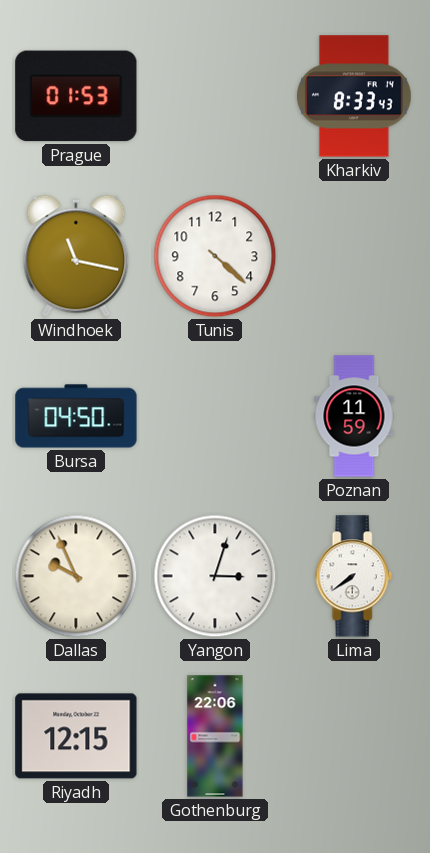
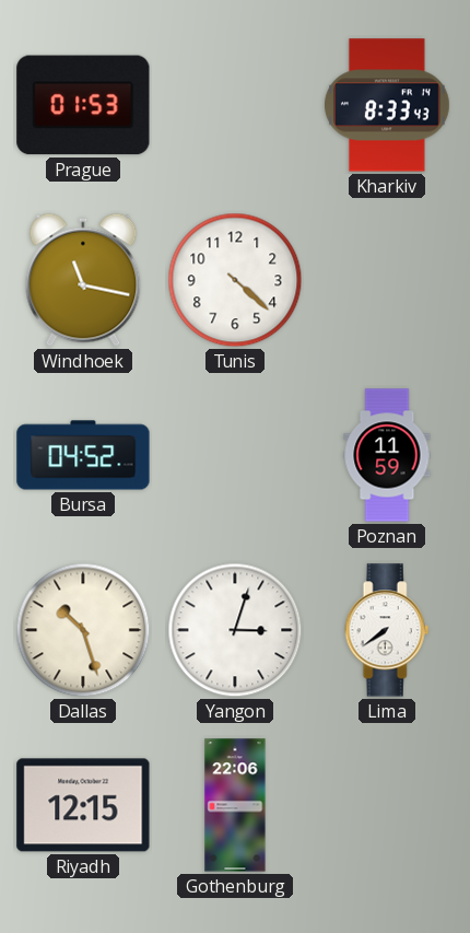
Bursa: 04:50 -> 04:52
Dallas: 9:56 -> 10:27
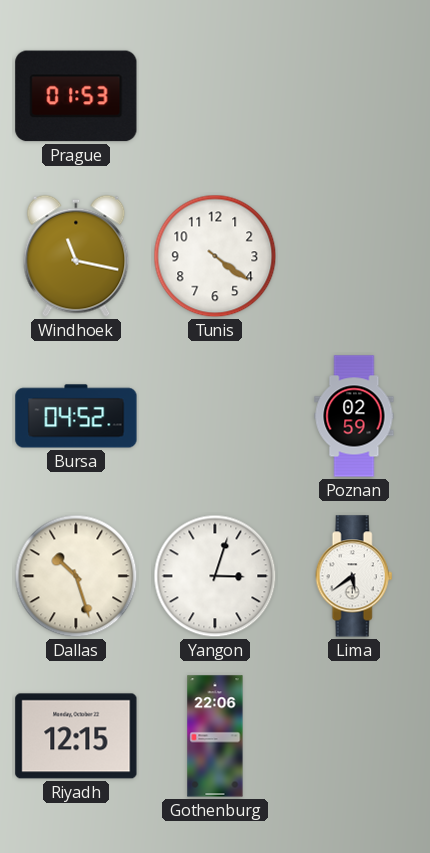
Kharkiv: 8:33 -> none
Tunis: 4:22 -> 4:21
Poznan: 11:59 -> 02:59
Lima: 7:39 -> 5:39
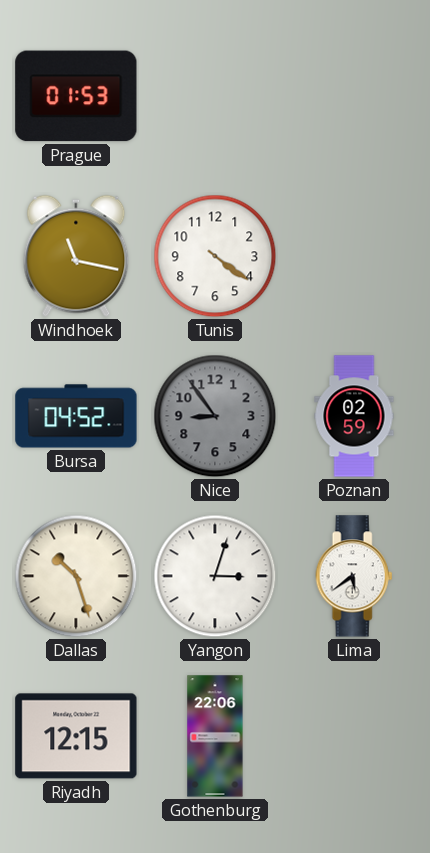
Nice: none -> 8:54
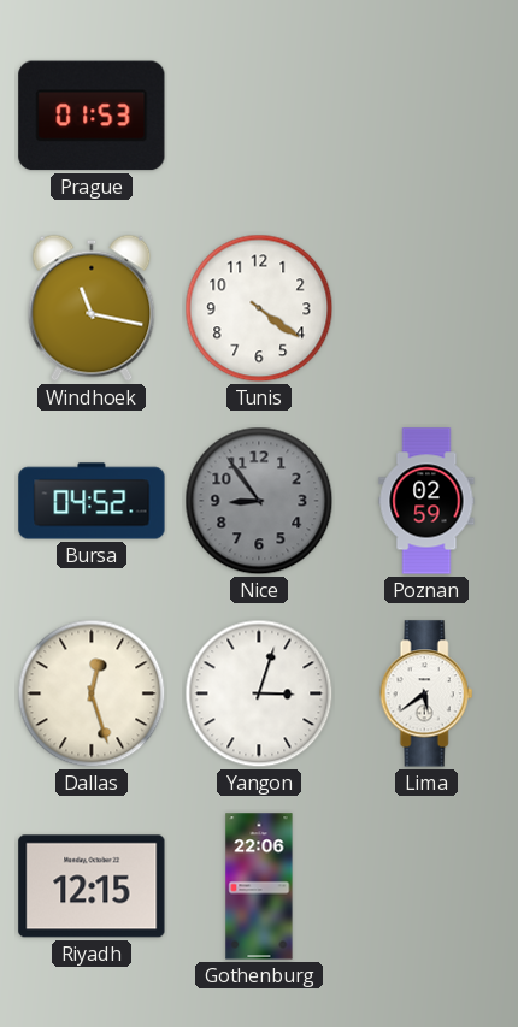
Dallas: 10:27 -> 12:27
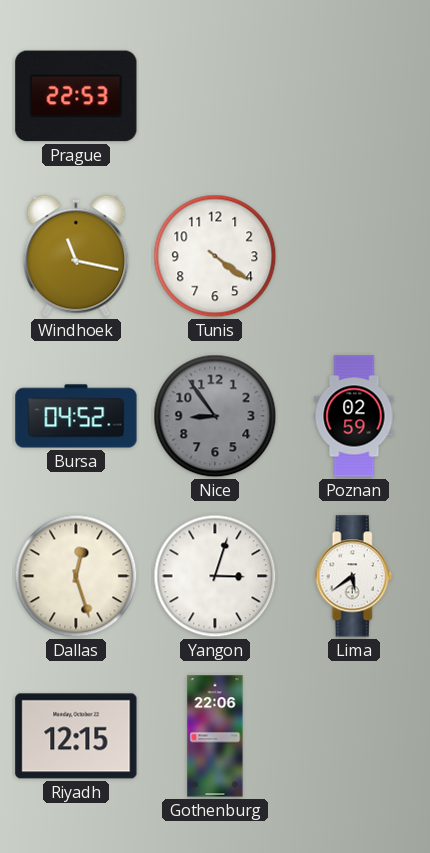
Prague: 01:53 -> 22:53
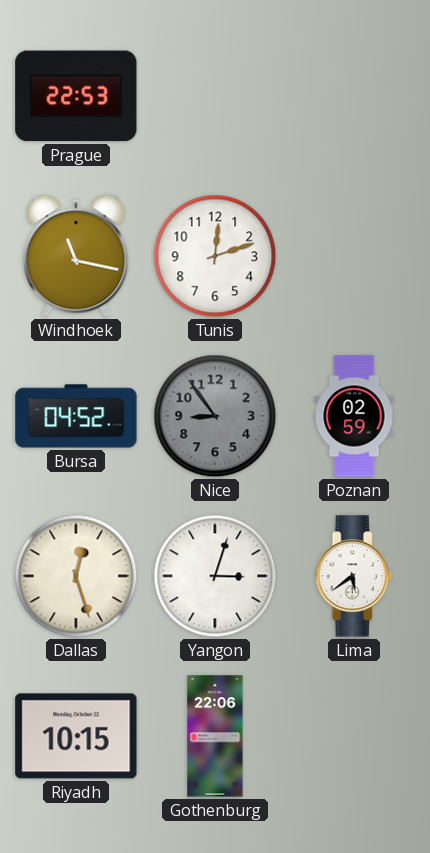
Tunis: 4:21 -> 12:12
Riyadh: 12:15 -> 10:15
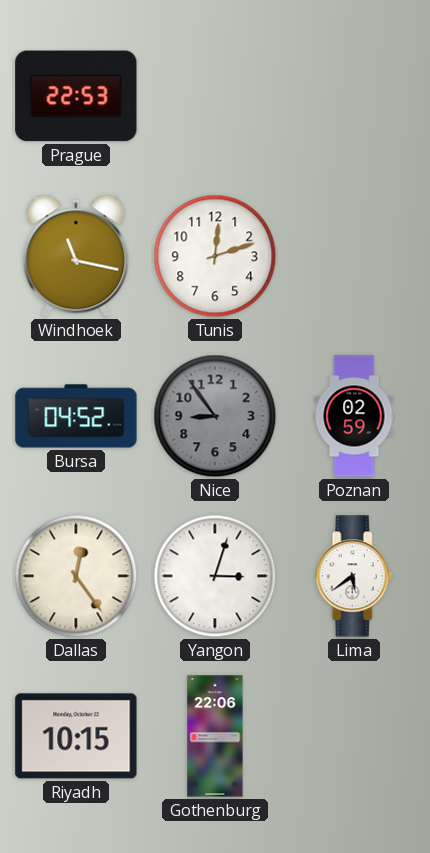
Dallas: 12:27 -> 12:24
